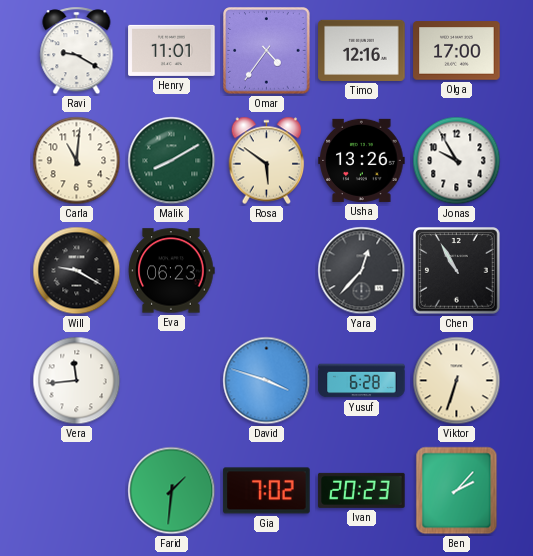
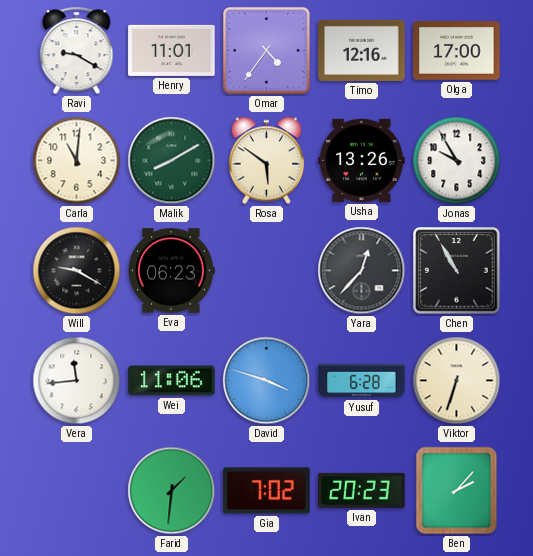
Wei: none -> 11:06
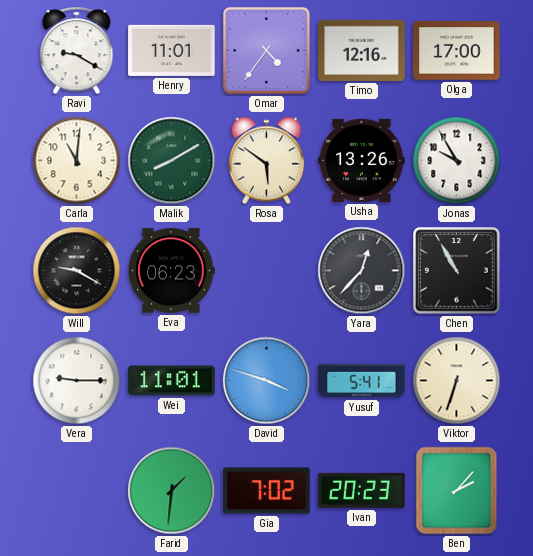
Vera: 11:44 -> 9:15
Wei: 11:06 -> 11:01
Yusuf: 6:28 -> 5:41
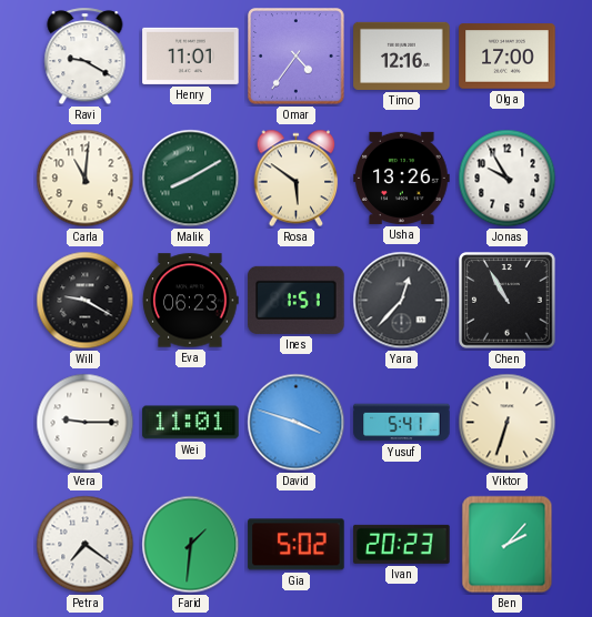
Ines: none -> 1:51
Petra: none -> 7:21
Gia: 7:02 -> 5:02
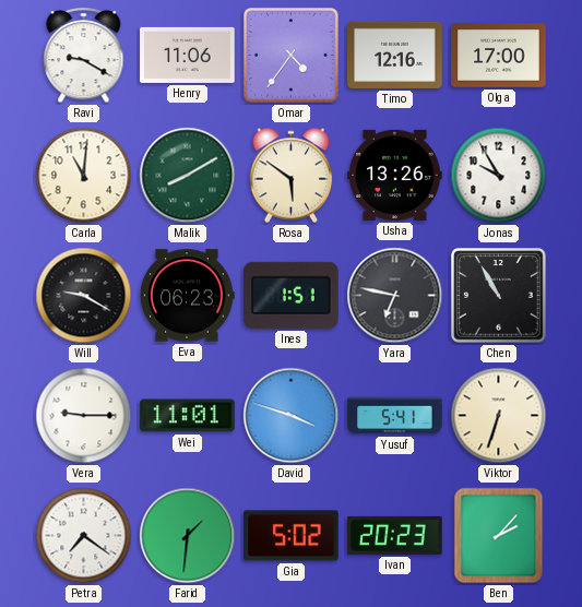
Henry: 11:01 -> 11:06
Yara: 12:37 -> 6:47
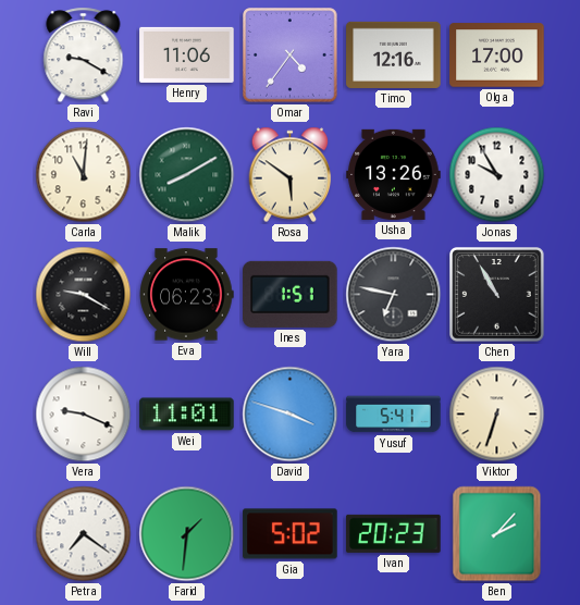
Vera: 9:15 -> 9:19
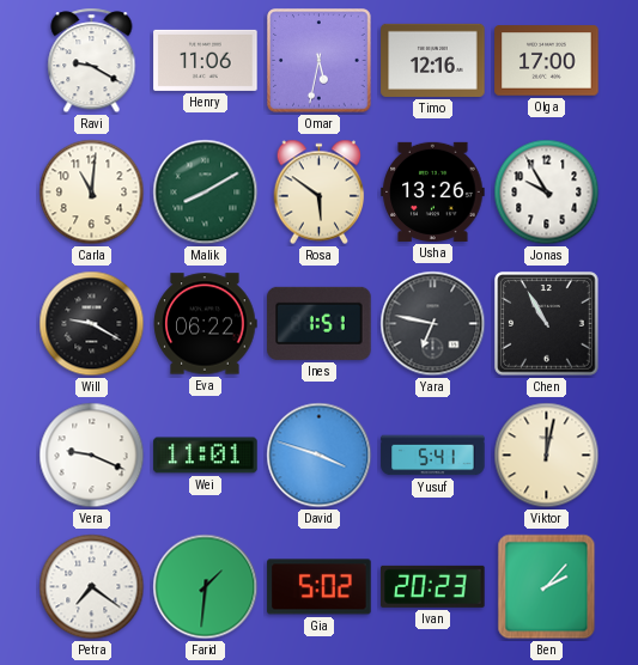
Omar: 4:36 -> 5:32
Eva: 06:23 -> 06:22
Viktor: 6:33 -> 12:02
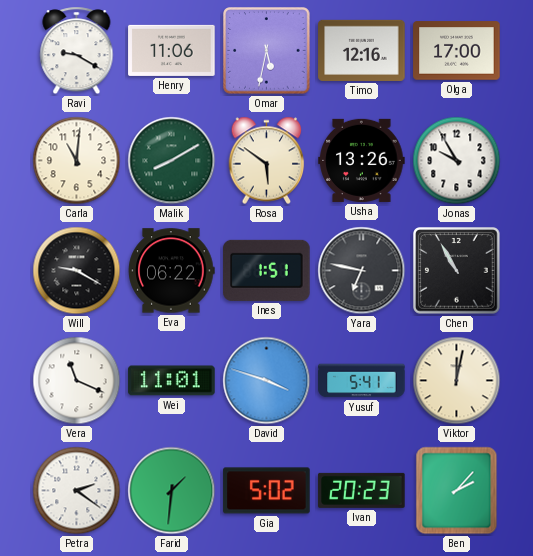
Vera: 9:19 -> 11:19
Petra: 7:21 -> 2:21
